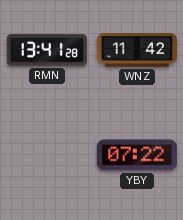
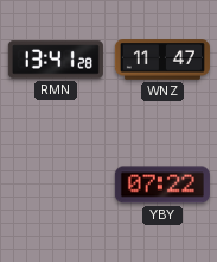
WNZ: 11:42 -> 11:47
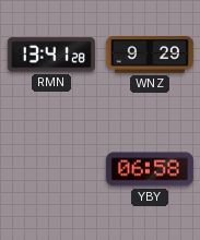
WNZ: 11:47 -> 9:29
YBY: 07:22 -> 06:58
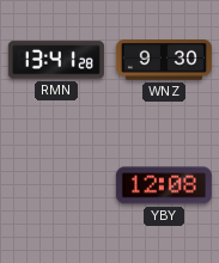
WNZ: 9:29 -> 9:30
YBY: 06:58 -> 12:08
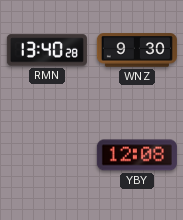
RMN: 13:41 -> 13:40
